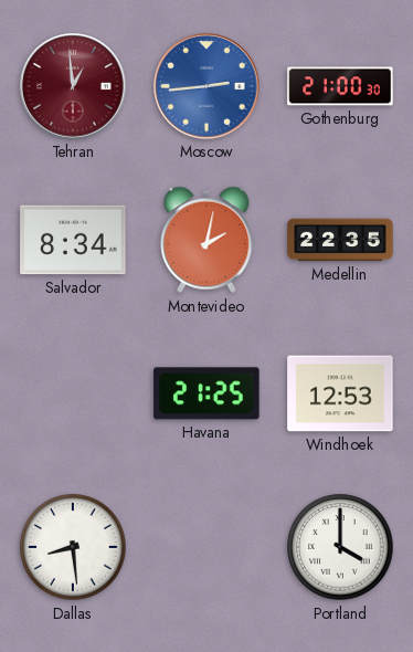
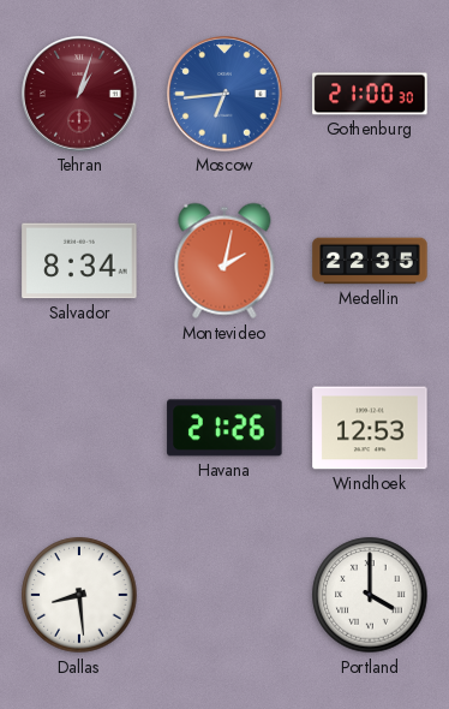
Tehran: 12:59 -> 1:03
Moscow: 2:44 -> 6:44
Havana: 21:25 -> 21:26
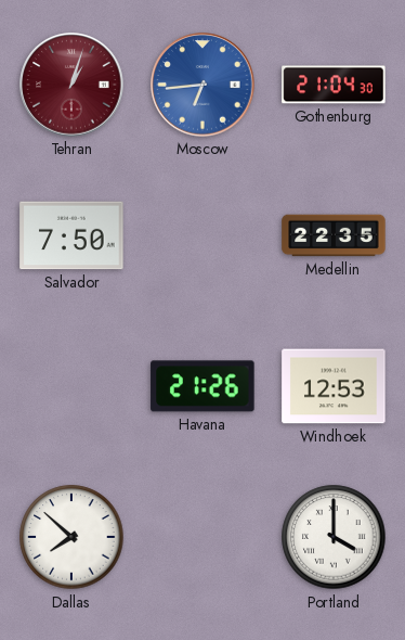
Gothenburg: 21:00 -> 21:04
Salvador: 8:34 -> 7:50
Montevideo: 2:02 -> none
Dallas: 8:29 -> 7:52
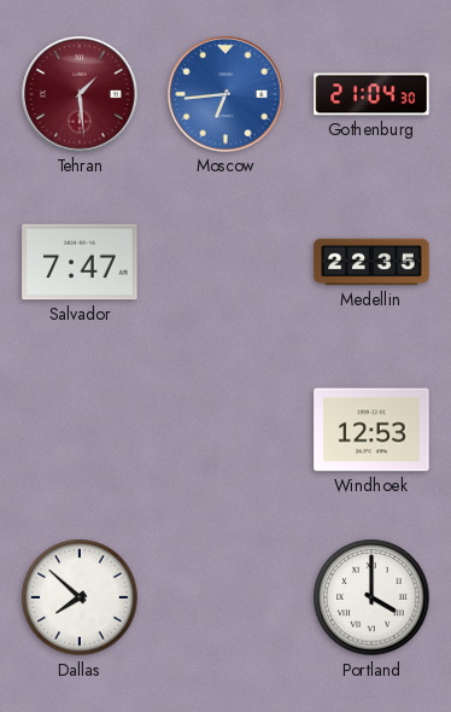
Tehran: 1:03 -> 1:29
Salvador: 7:50 -> 7:47
Havana: 21:26 -> none
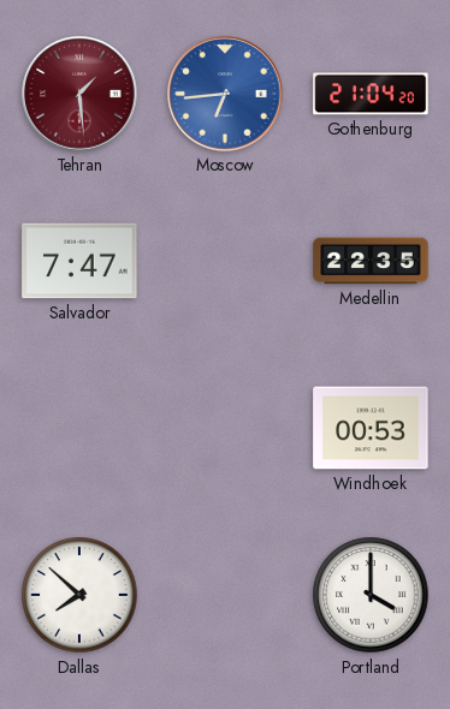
Gothenburg: 21:04:30 -> 21:04:20
Windhoek: 12:53 -> 00:53
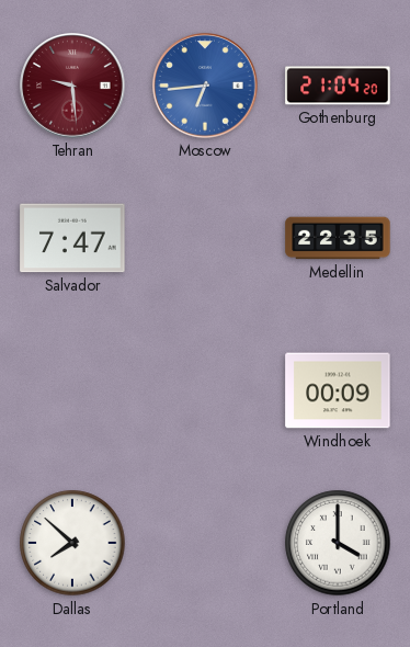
Tehran: 1:29 -> 9:29
Windhoek: 00:53 -> 00:09
